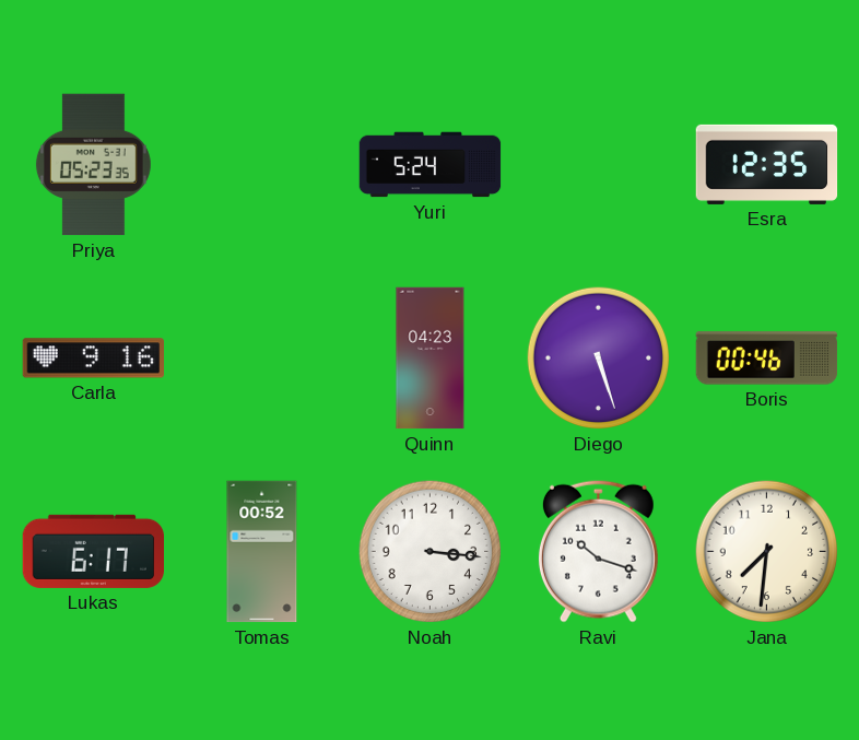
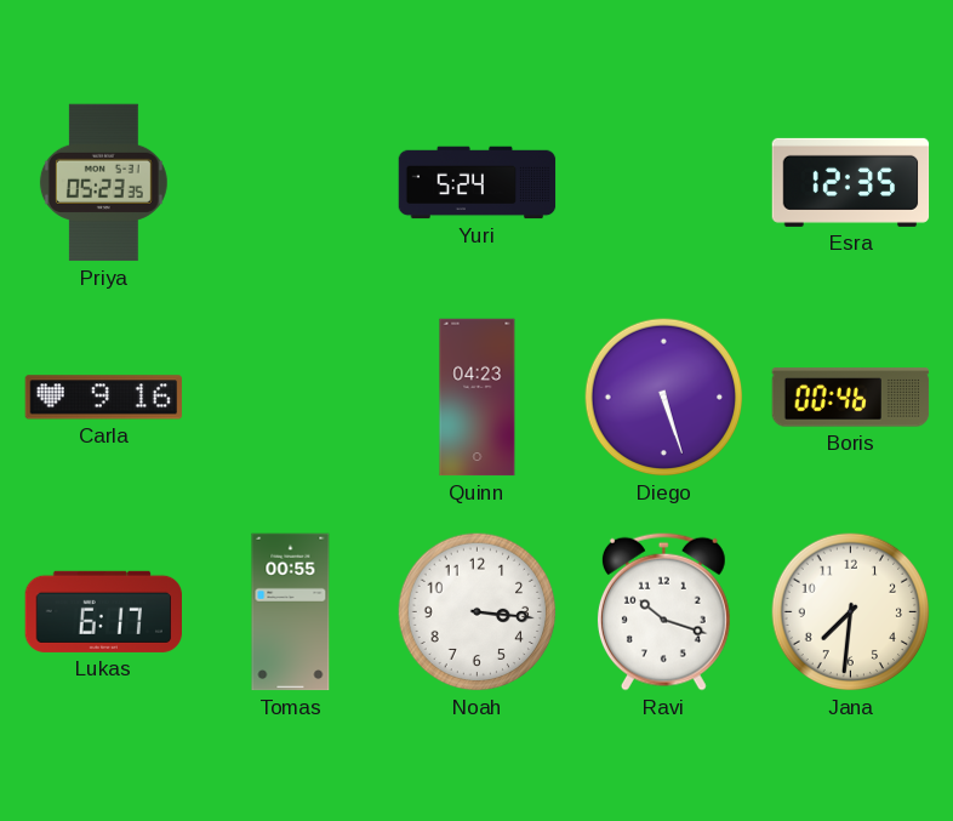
Tomas: 00:52 -> 00:55
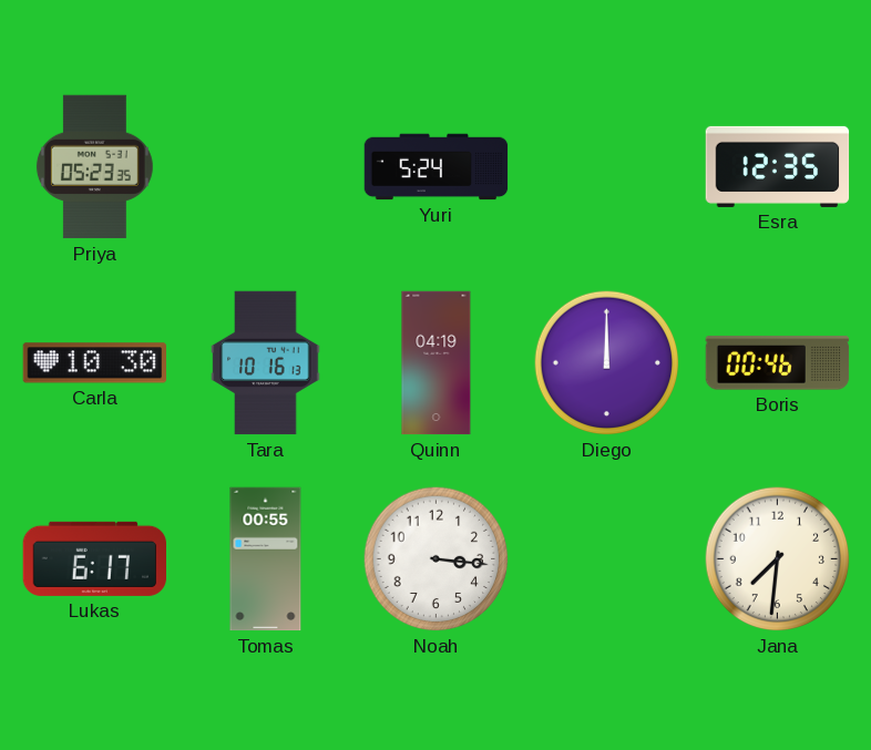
Carla: 9:16 -> 10:30
Tara: none -> 10:16
Quinn: 04:23 -> 04:19
Diego: 5:27 -> 12:00
Ravi: 10:18 -> none
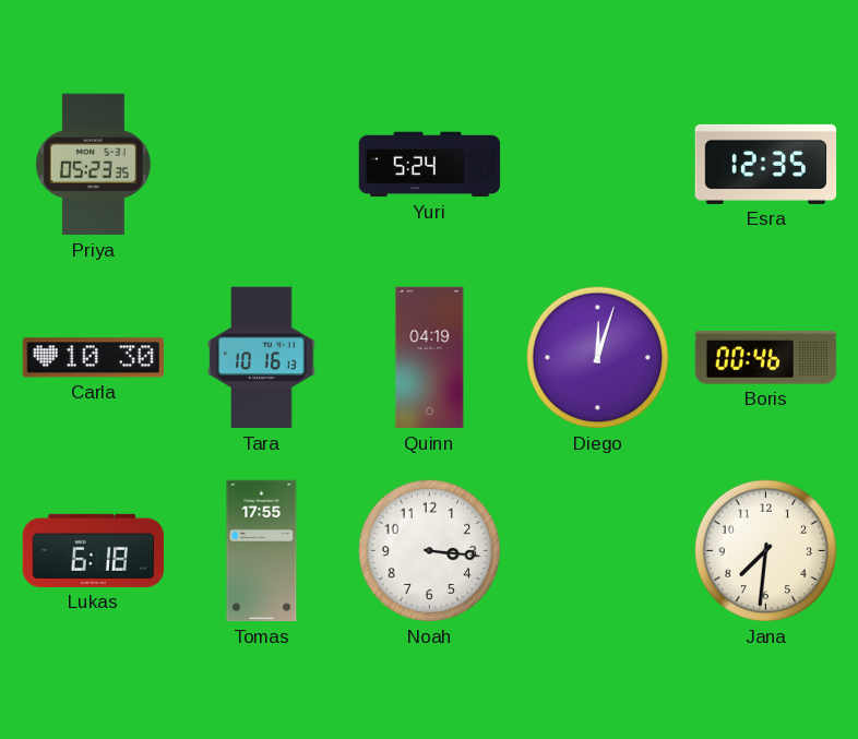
Diego: 12:00 -> 12:03
Lukas: 6:17 -> 6:18
Tomas: 00:55 -> 17:55
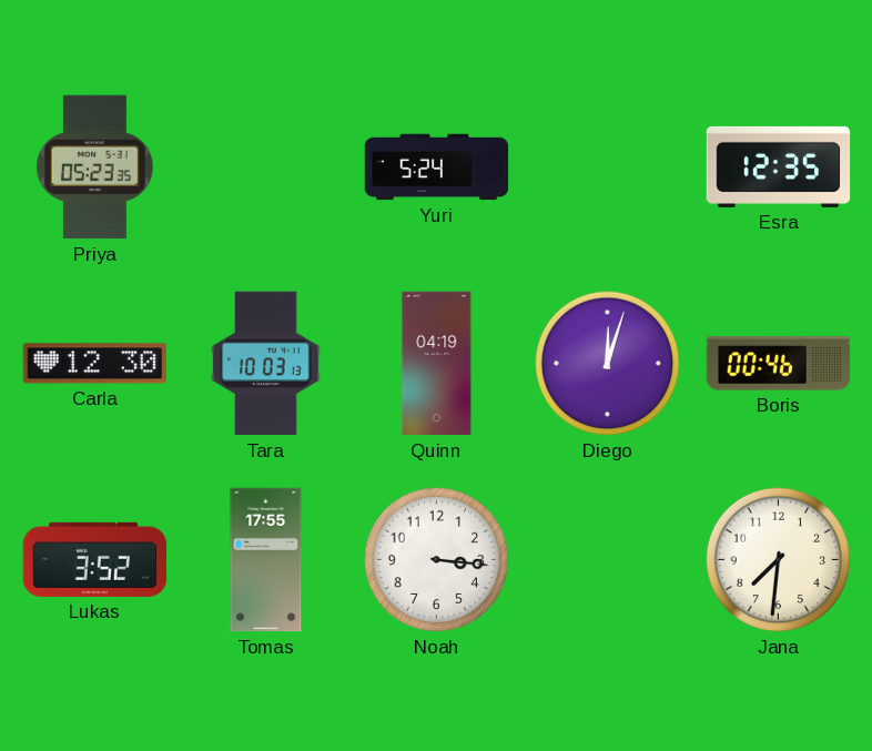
Carla: 10:30 -> 12:30
Tara: 10:16 -> 10:03
Lukas: 6:18 -> 3:52
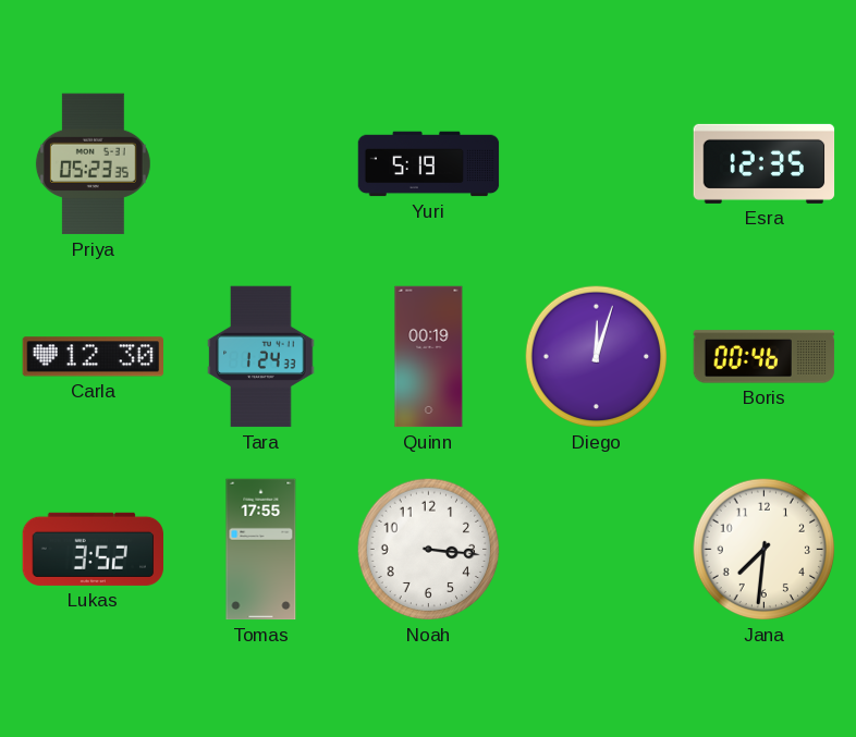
Yuri: 5:24 -> 5:19
Tara: 10:03 -> 1:24
Quinn: 04:19 -> 00:19
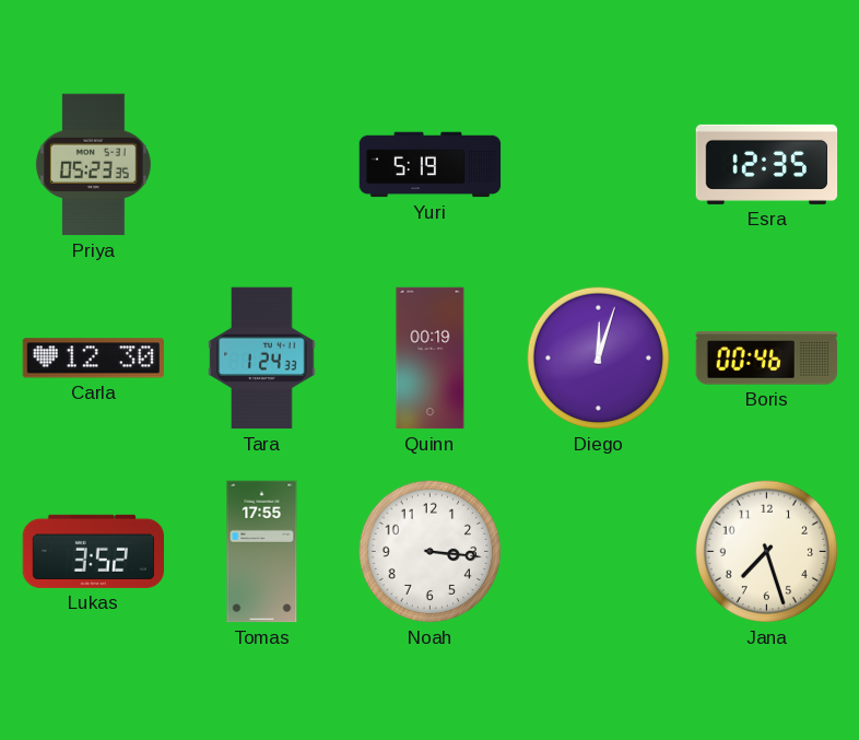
Jana: 7:31 -> 7:27
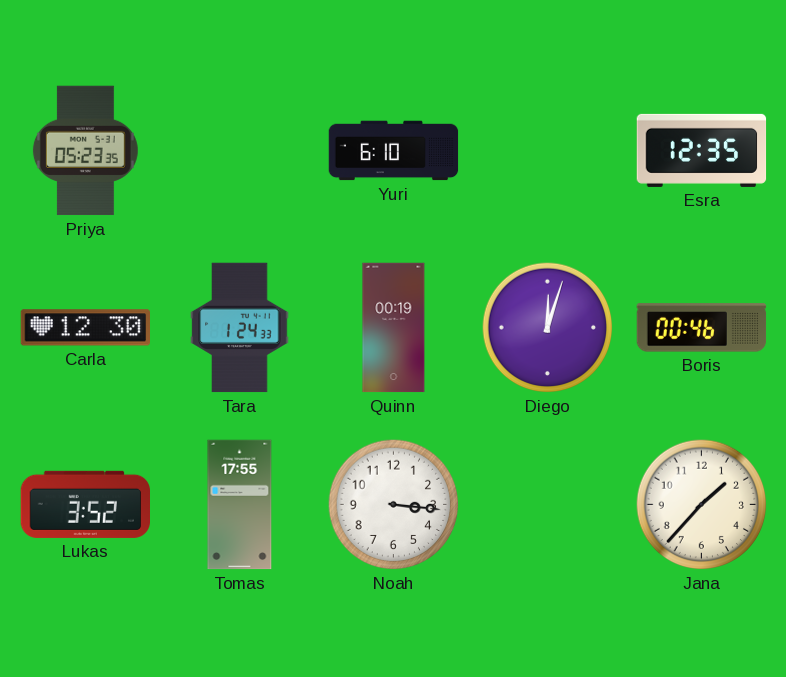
Yuri: 5:19 -> 6:10
Jana: 7:27 -> 1:37
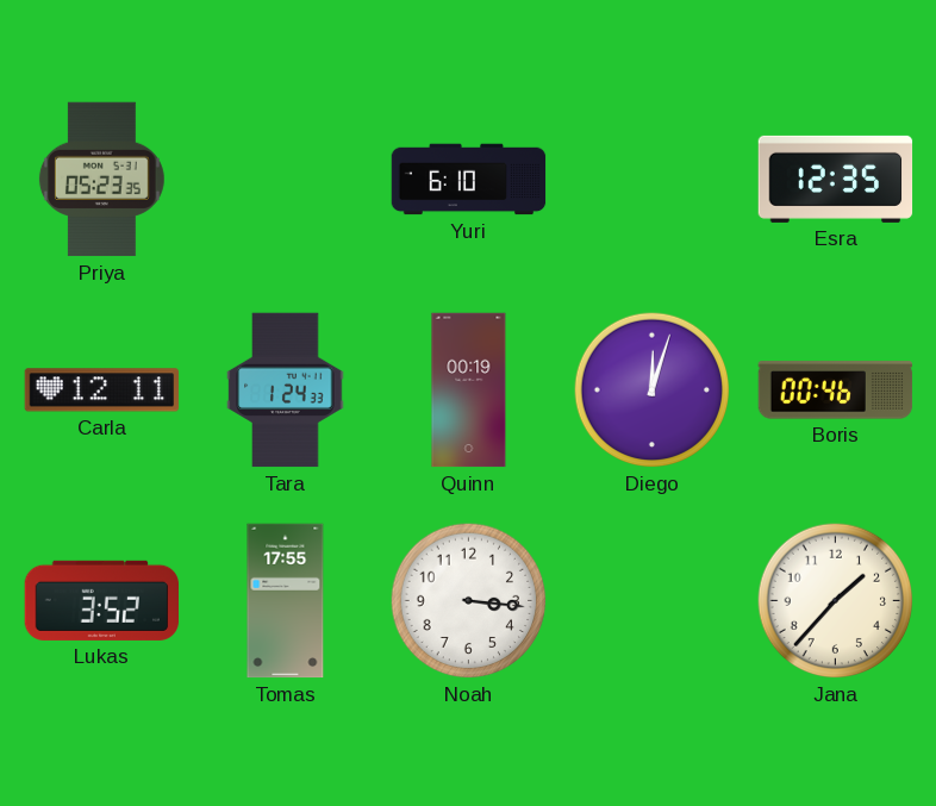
Carla: 12:30 -> 12:11
